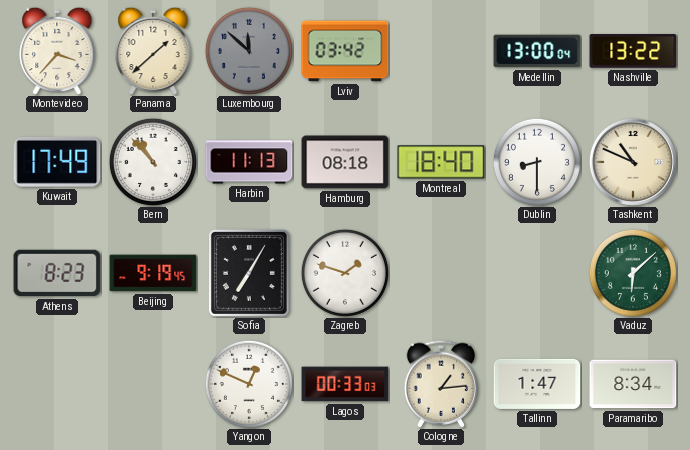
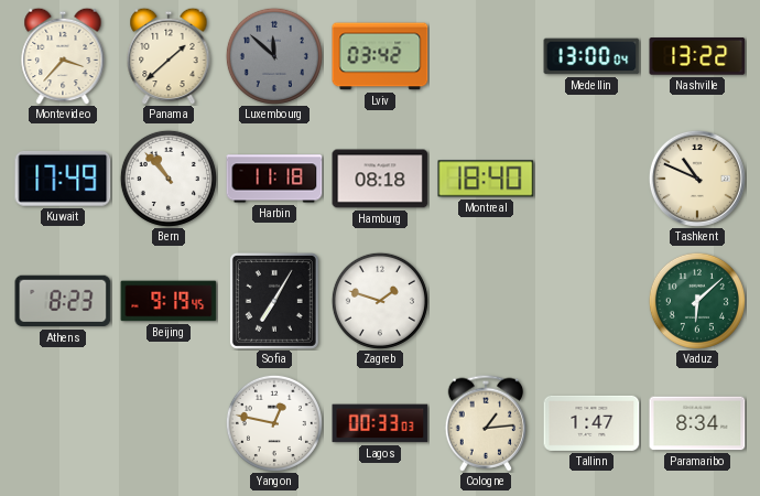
Harbin: 11:13 -> 11:18
Dublin: 8:30 -> none
Yangon: 12:49 -> 12:47
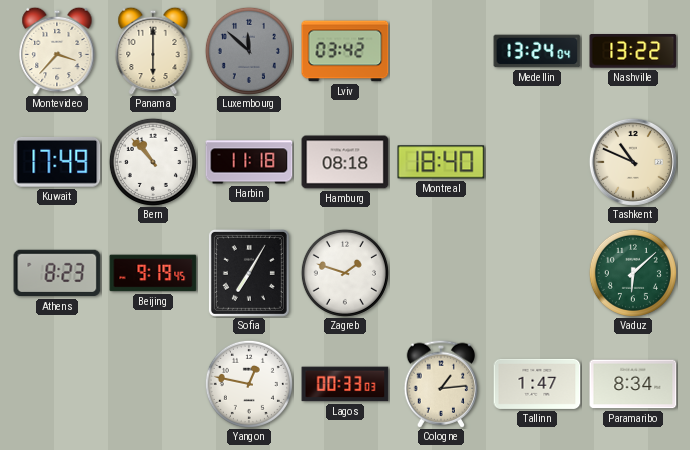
Panama: 1:38 -> 6:00
Medellin: 13:00 -> 13:24
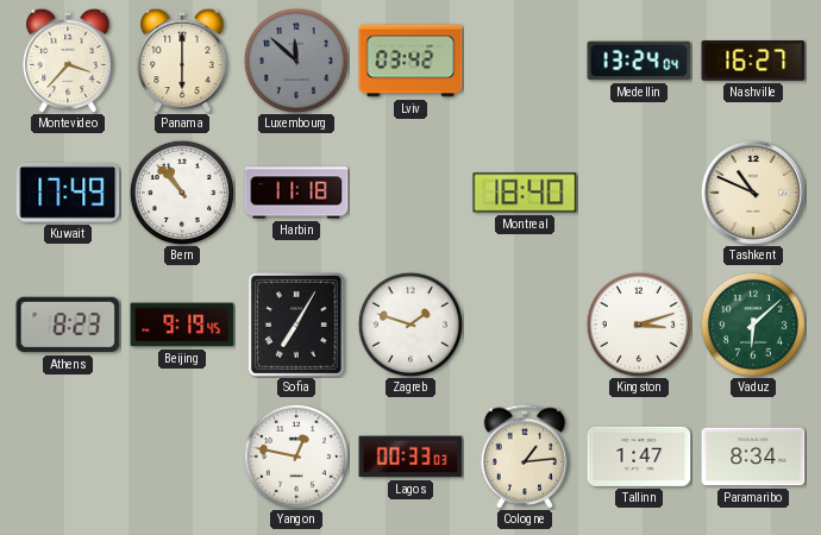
Nashville: 13:22 -> 16:27
Hamburg: 08:18 -> none
Kingston: none -> 3:12
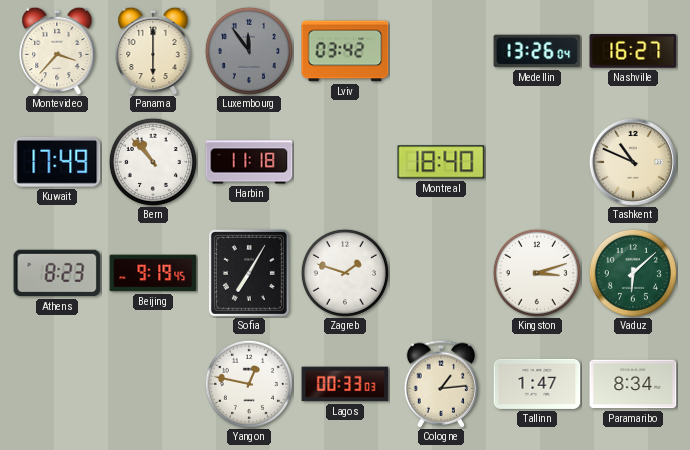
Luxembourg: 11:52 -> 11:54
Medellin: 13:24 -> 13:26
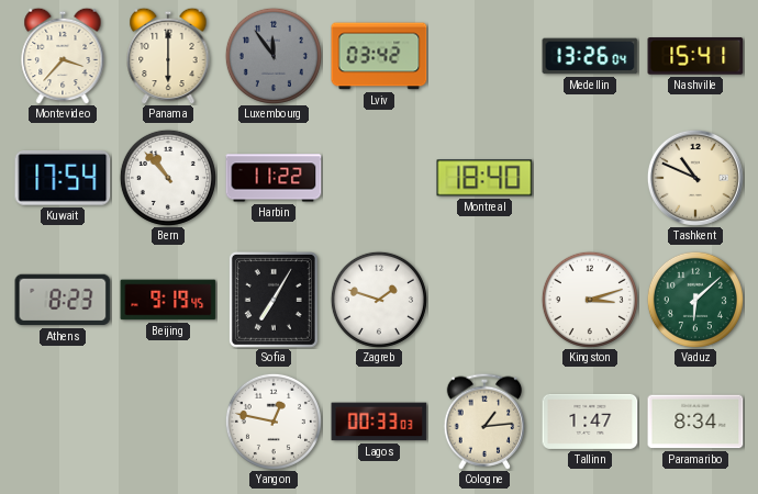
Nashville: 16:27 -> 15:41
Kuwait: 17:49 -> 17:54
Harbin: 11:18 -> 11:22
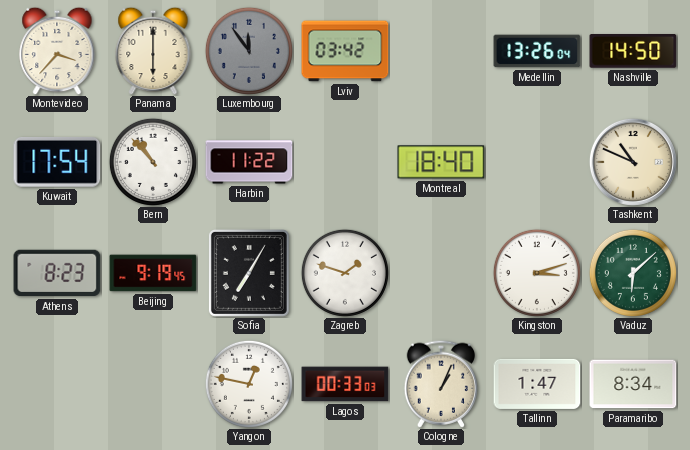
Nashville: 15:41 -> 14:50
Cologne: 1:14 -> 1:04
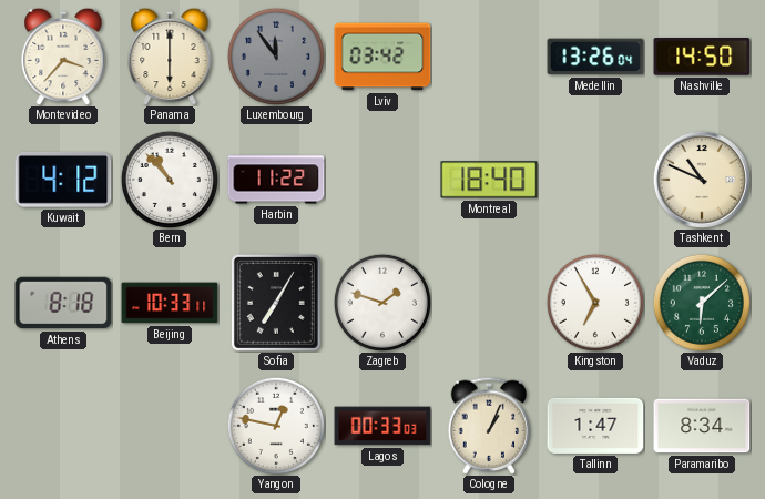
Kuwait: 17:54 -> 4:12
Athens: 8:23 -> 8:18
Beijing: 9:19 -> 10:33
Kingston: 3:12 -> 6:55
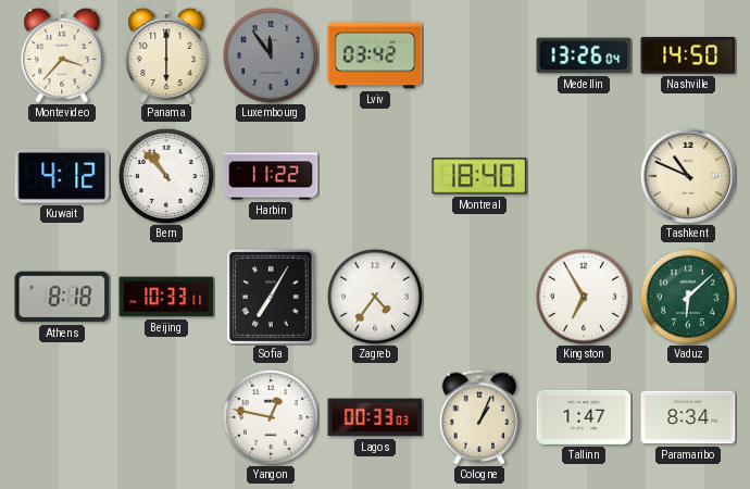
Zagreb: 1:48 -> 4:36
